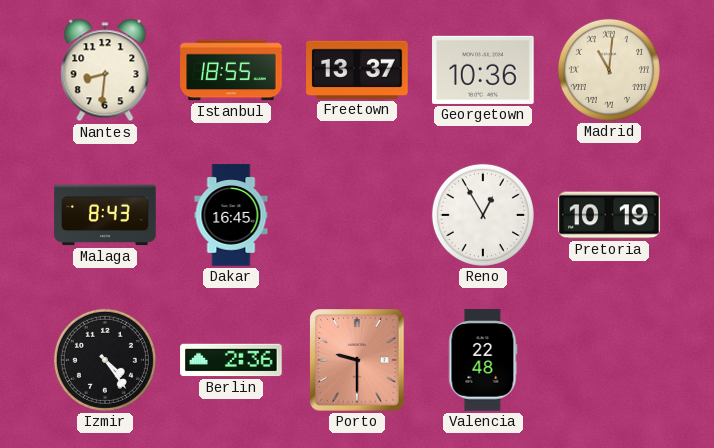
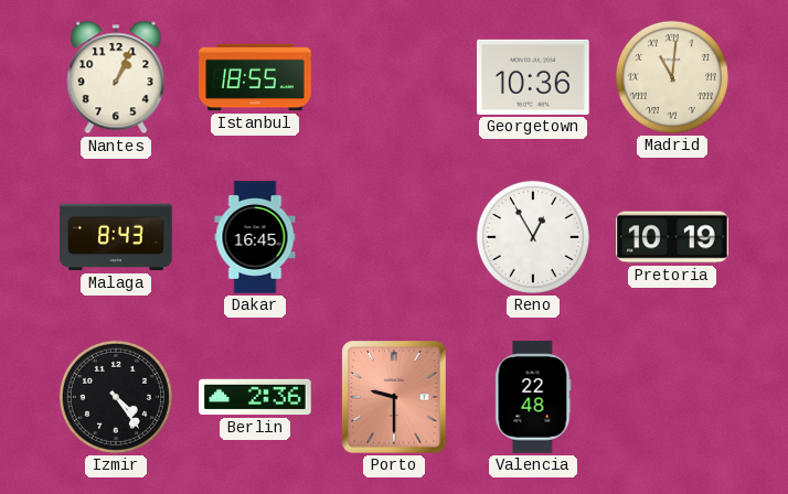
Nantes: 8:31 -> 1:04
Freetown: 13:37 -> none
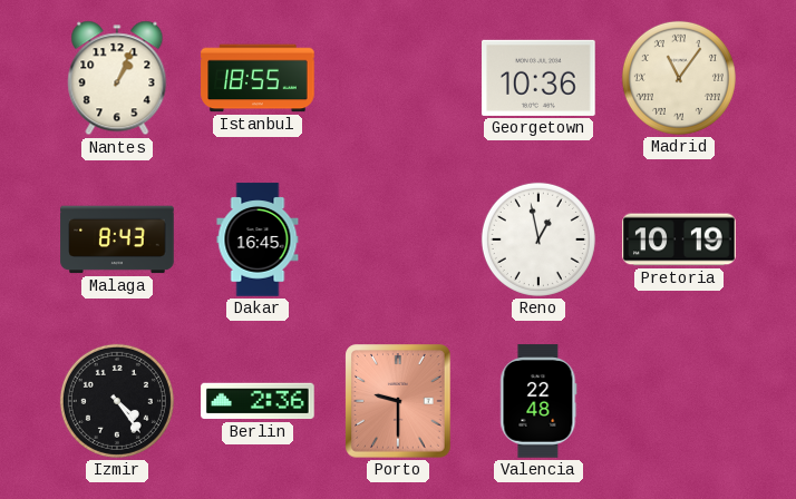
Madrid: 11:01 -> 11:06
Reno: 12:55 -> 12:58
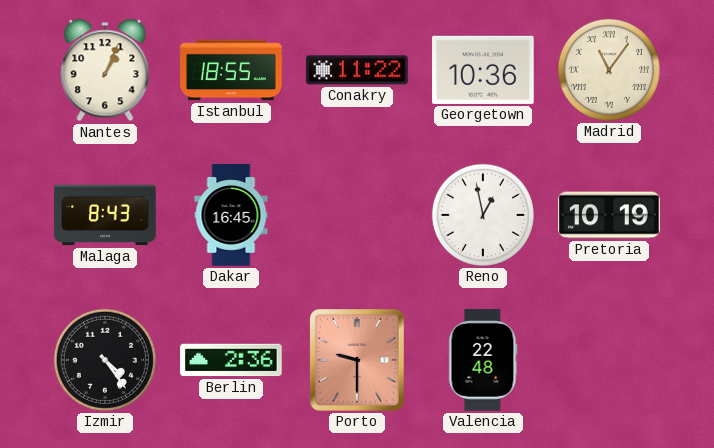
Conakry: none -> 11:22
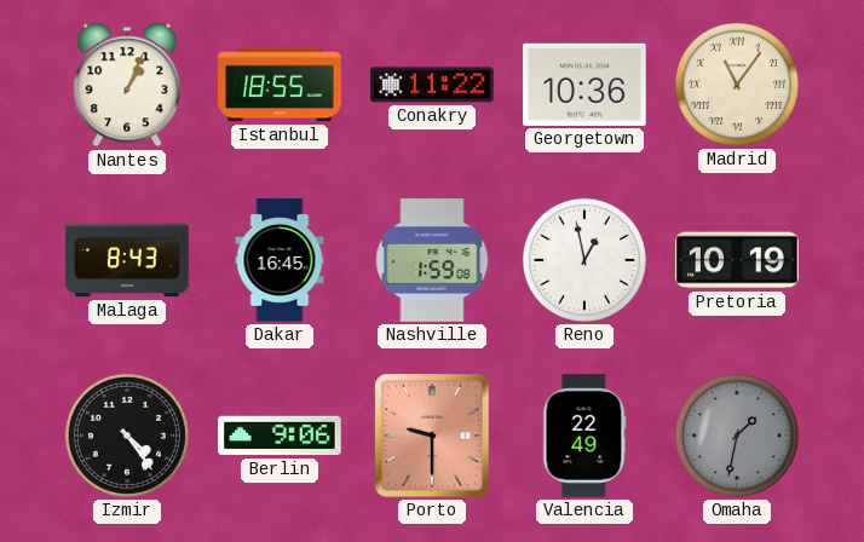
Nashville: none -> 1:59
Berlin: 2:36 -> 9:06
Valencia: 22:48 -> 22:49
Omaha: none -> 1:32
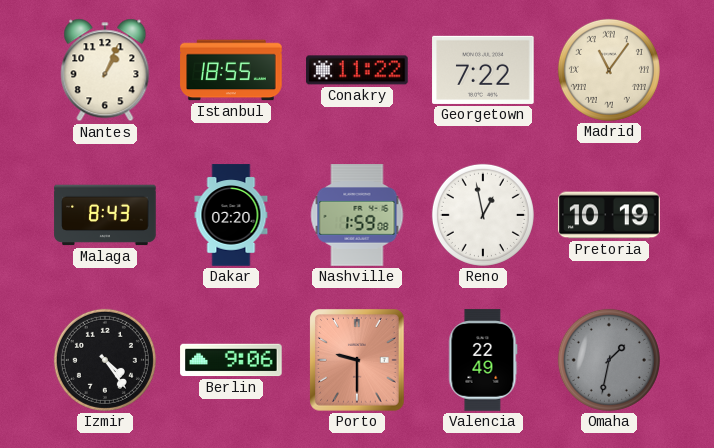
Georgetown: 10:36 -> 7:22
Dakar: 16:45 -> 02:20
